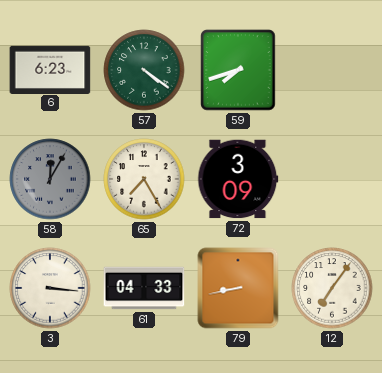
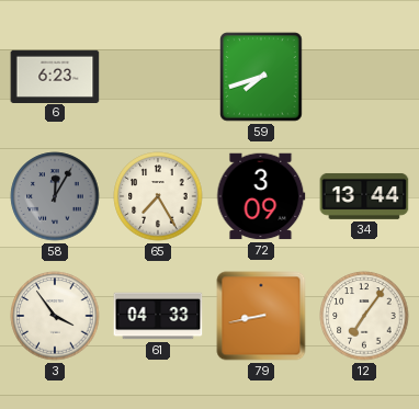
57: 4:21 -> none
34: none -> 13:44
3: 3:16 -> 3:54
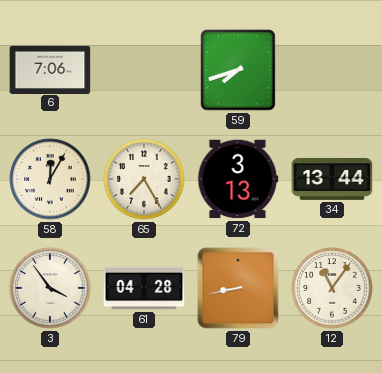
6: 6:23 -> 7:06
58 dial: grey -> cream
72: 3:09 -> 3:13
61: 04:33 -> 04:28
12: 7:06 -> 11:06
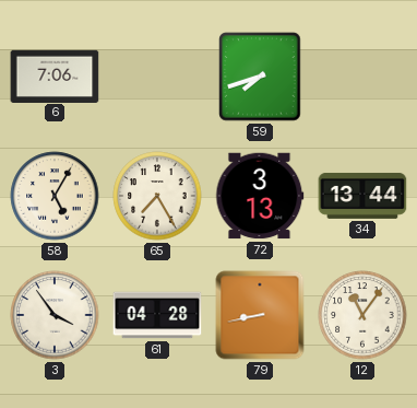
58: 12:05 -> 5:05
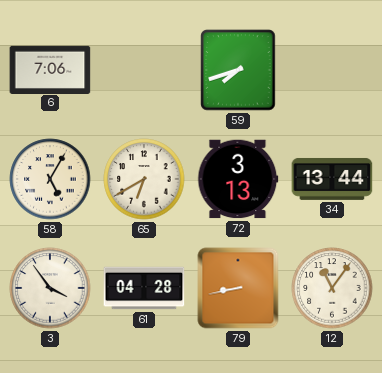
65: 7:25 -> 6:40
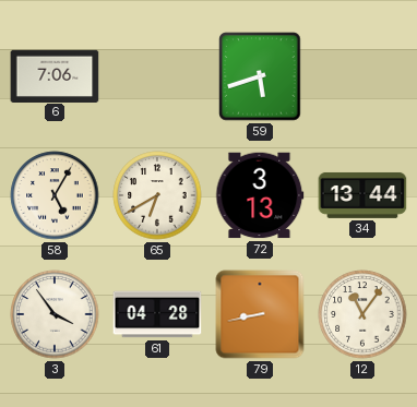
59: 7:42 -> 5:42
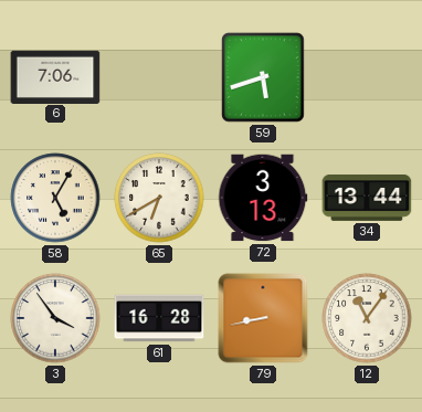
61: 04:28 -> 16:28
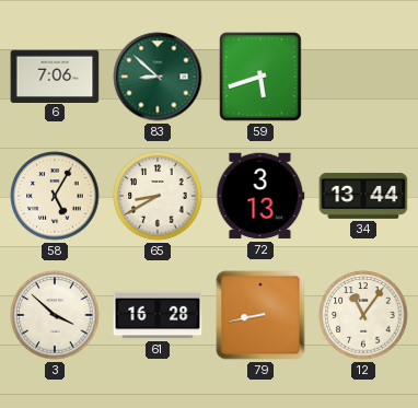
83: none -> 8:52
65: 6:40 -> 8:40
3: 3:54 -> 3:52
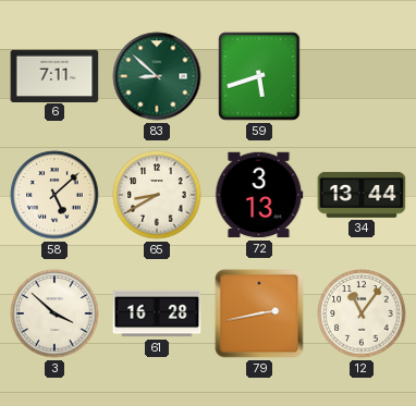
6: 7:06 -> 7:11
58: 5:05 -> 5:08
79: 8:43 -> 2:43
